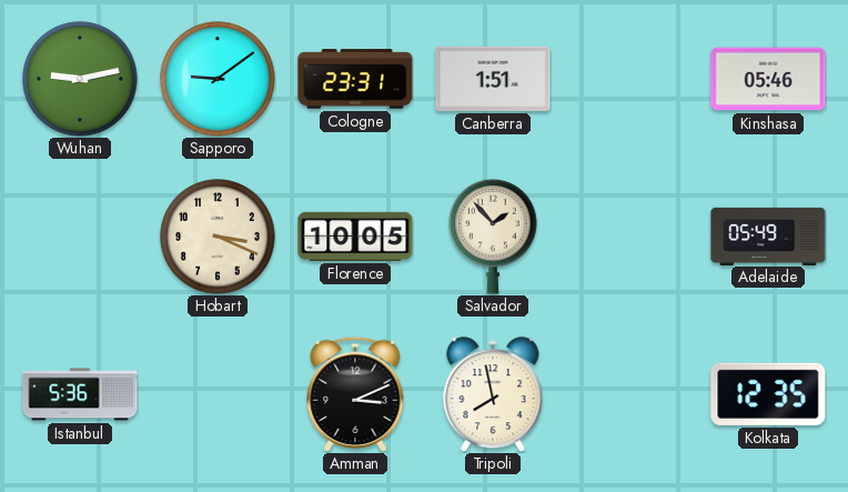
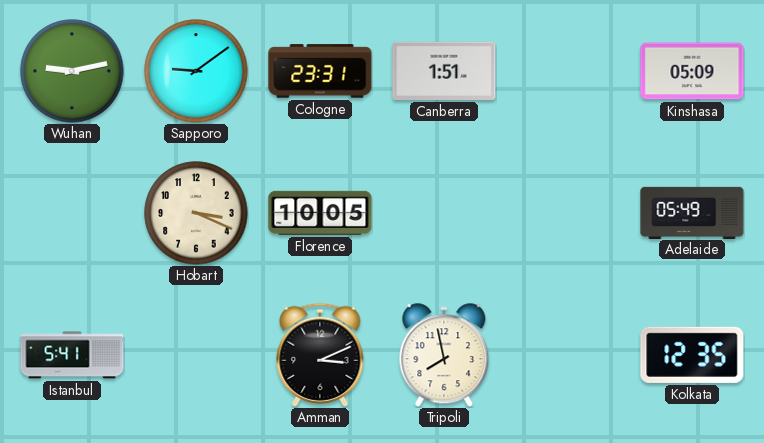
Kinshasa: 05:46 -> 05:09
Salvador: 1:53 -> none
Istanbul: 5:36 -> 5:41
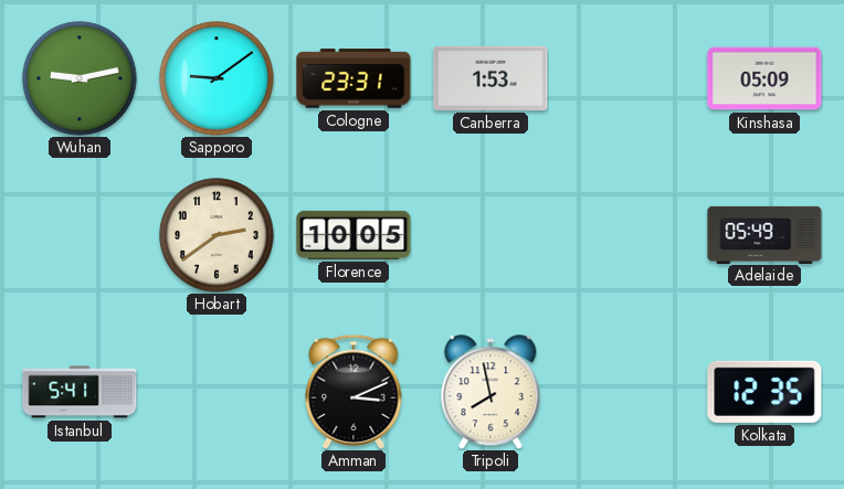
Canberra: 1:51 -> 1:53
Hobart: 3:19 -> 2:39
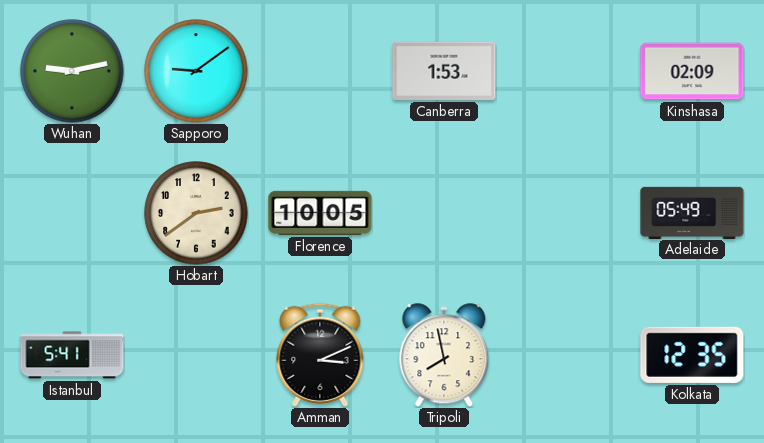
Cologne: 23:31 -> none
Kinshasa: 05:09 -> 02:09
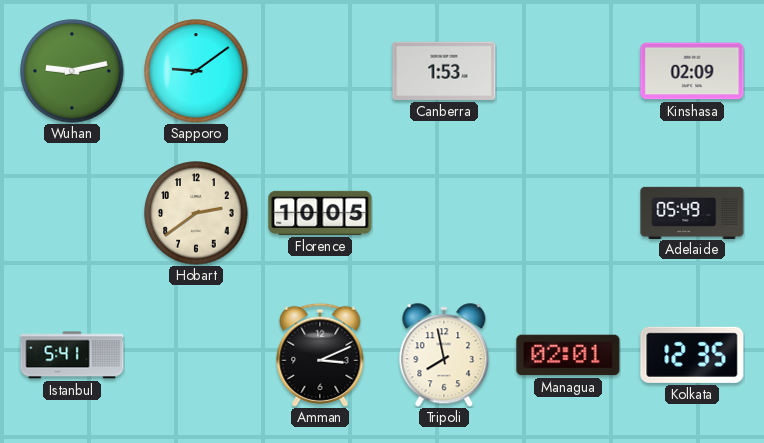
Managua: none -> 02:01
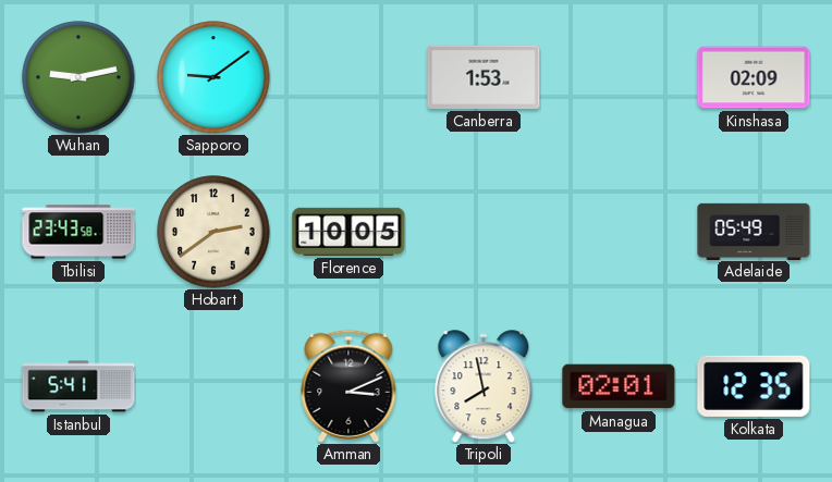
Tbilisi: none -> 23:43
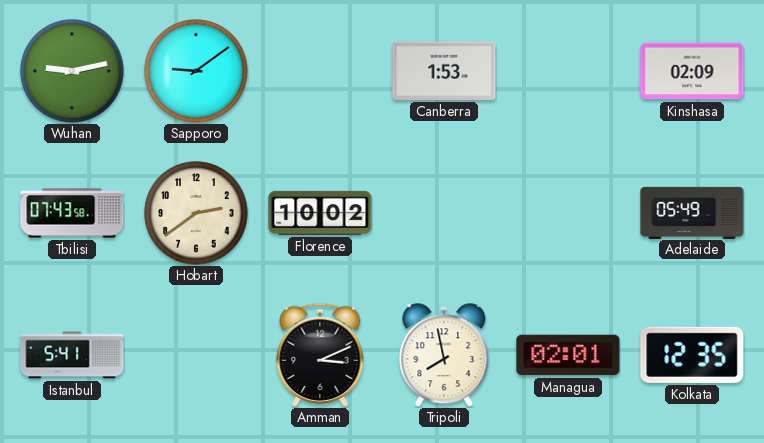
Tbilisi: 23:43 -> 07:43
Florence: 10:05 -> 10:02
